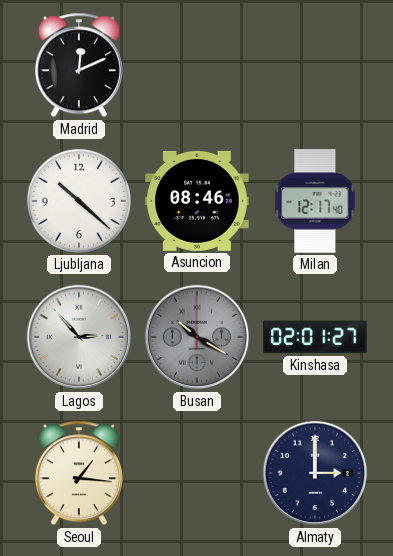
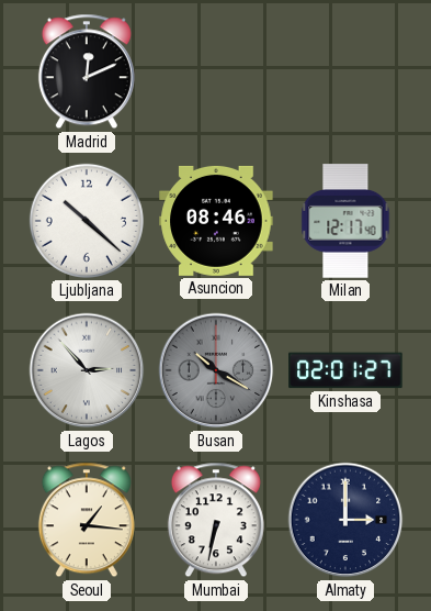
Mumbai: none -> 6:32
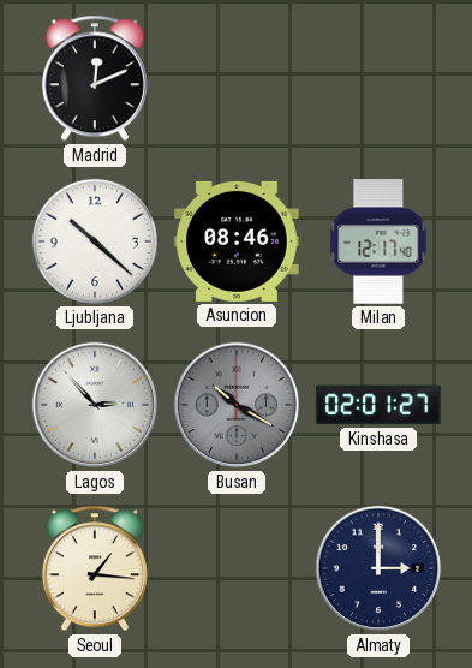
Mumbai: 6:32 -> none
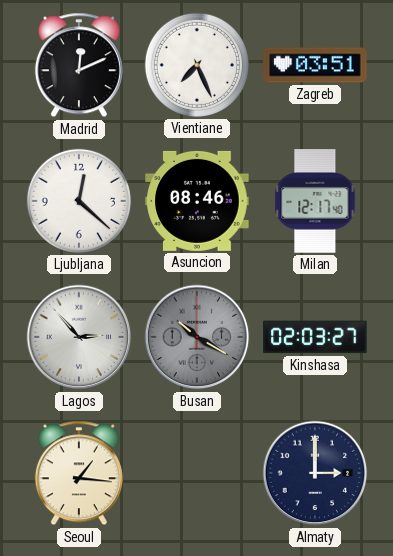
Vientiane: none -> 7:26
Zagreb: none -> 03:51
Ljubljana: 10:22 -> 12:22
Kinshasa: 02:01 -> 02:03
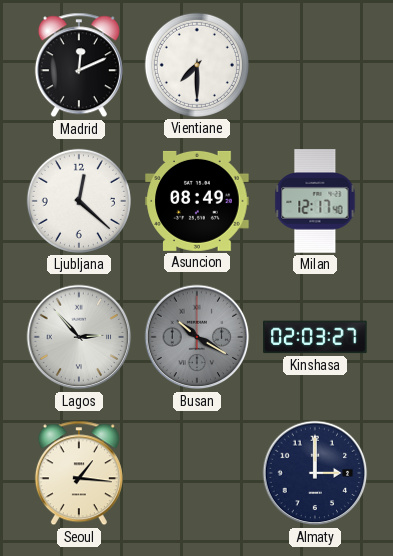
Vientiane: 7:26 -> 7:30
Zagreb: 03:51 -> none
Asuncion: 08:46 -> 08:49
